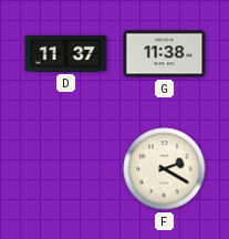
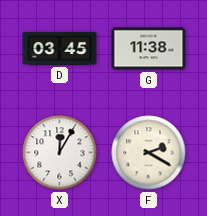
D: 11:37 -> 03:45
X: none -> 12:05
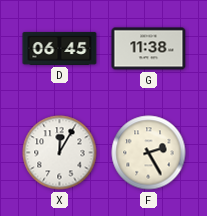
D: 03:45 -> 06:45
F: 2:20 -> 2:25
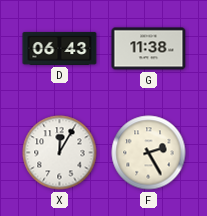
D: 06:45 -> 06:43
